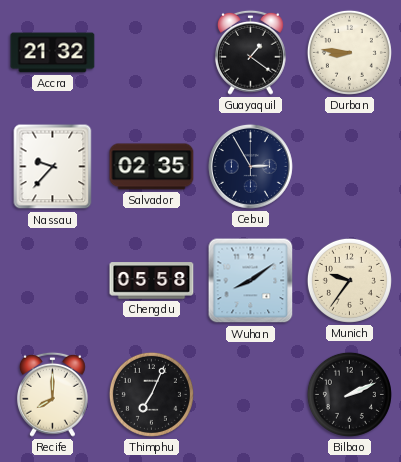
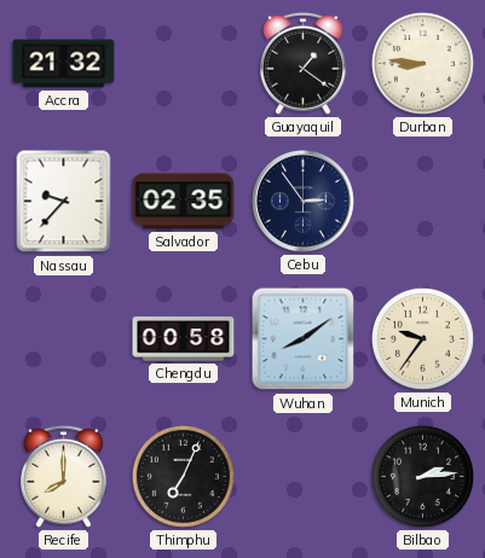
Cebu: 2:55 -> 2:54
Chengdu: 05:58 -> 00:58
Bilbao: 2:11 -> 2:14
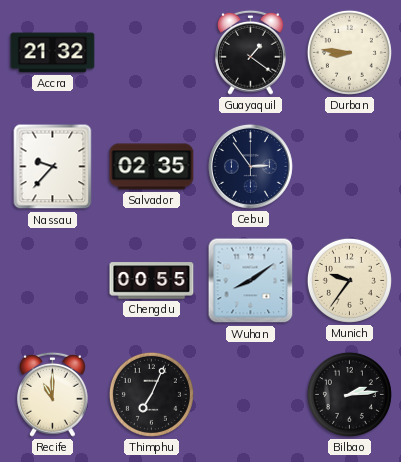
Chengdu: 00:58 -> 00:55
Recife: 8:00 -> 11:00
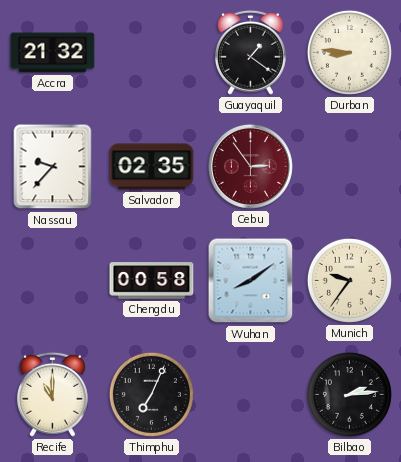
Cebu dial: navy -> burgundy
Chengdu: 00:55 -> 00:58
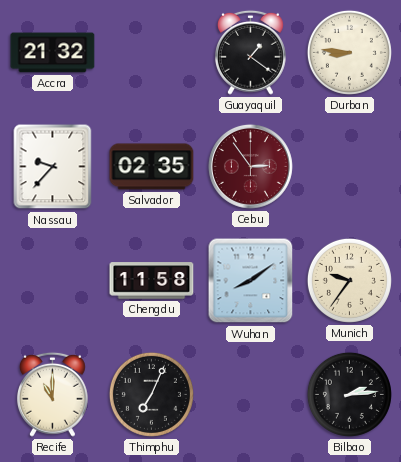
Chengdu: 00:58 -> 11:58
